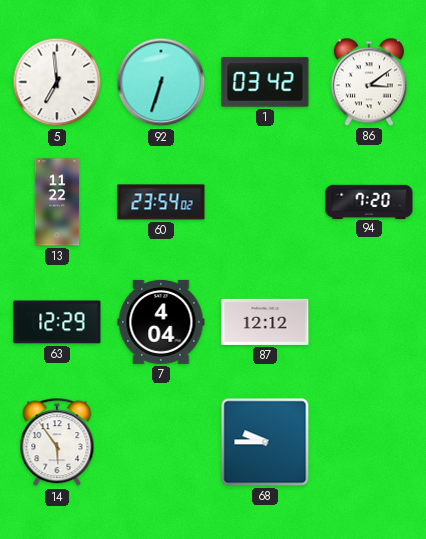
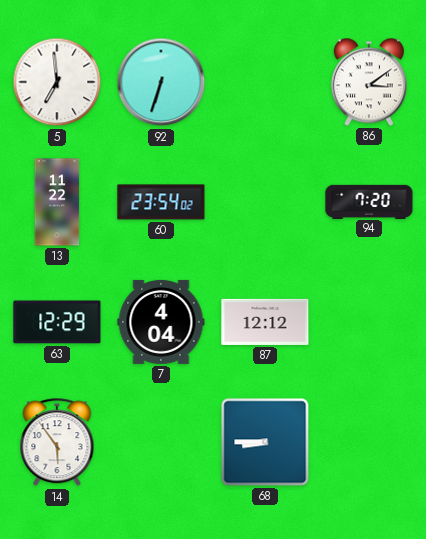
1: 03:42 -> none
68: 9:45 -> 8:45
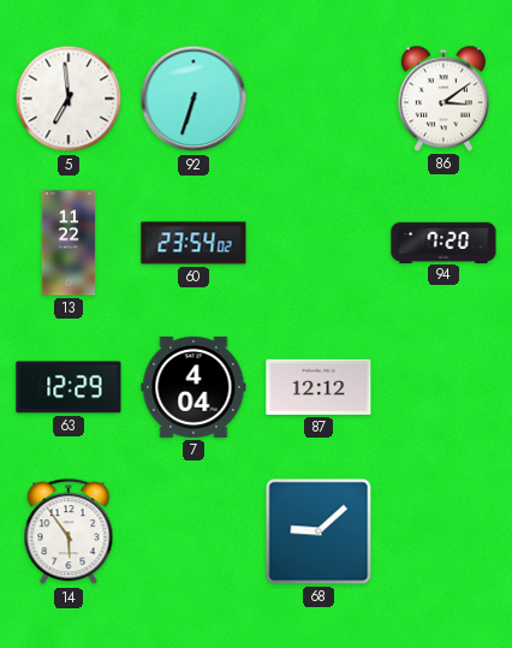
68: 8:45 -> 9:08
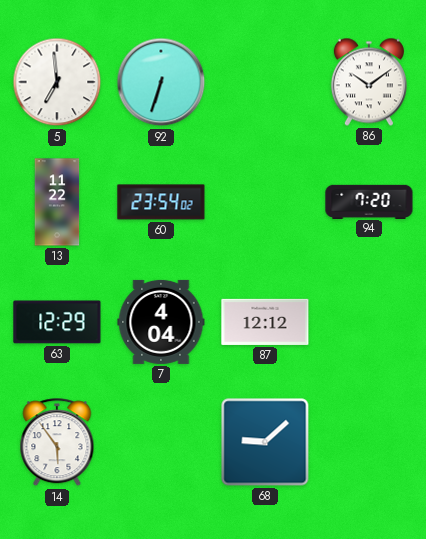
86: 3:09 -> 10:09
